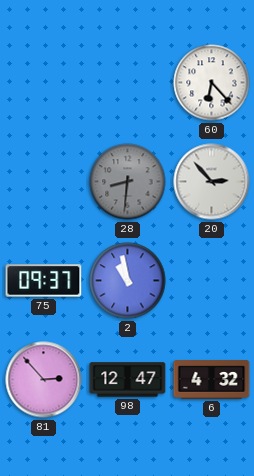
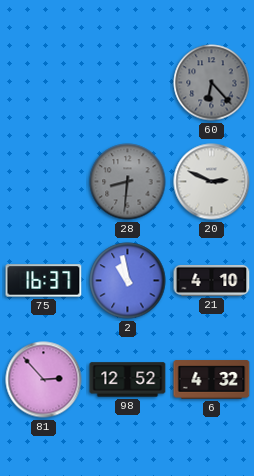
60 dial: white -> grey
20: 2:53 -> 2:49
75: 09:37 -> 16:37
21: none -> 4:10
98: 12:47 -> 12:52
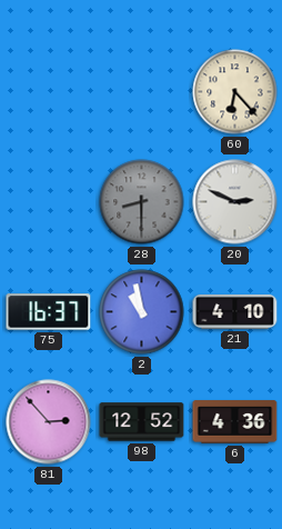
60 dial: grey -> cream
28: 8:31 -> 8:30
6: 4:32 -> 4:36
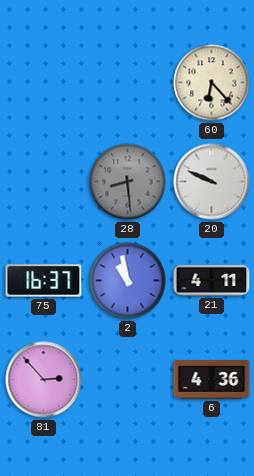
28: 8:30 -> 8:29
20: 2:49 -> 9:49
21: 4:10 -> 4:11
98: 12:52 -> none
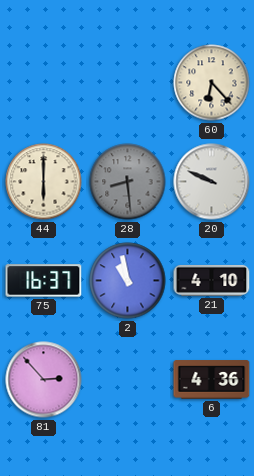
44: none -> 6:00
21: 4:11 -> 4:10
